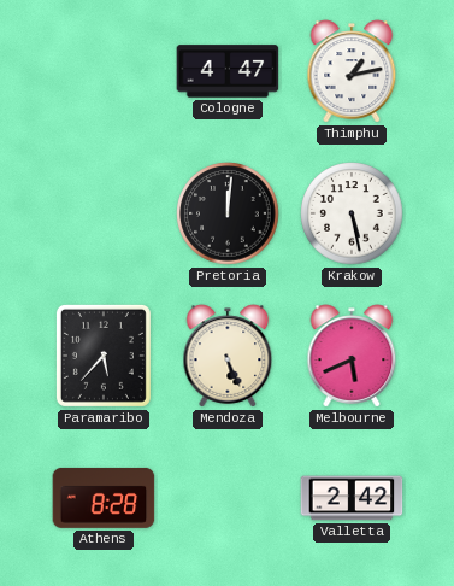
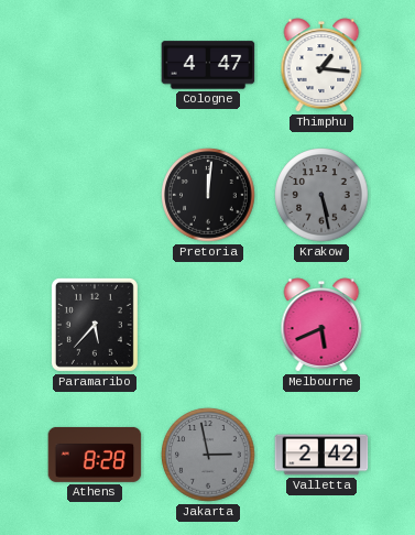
Thimphu: 1:13 -> 1:16
Krakow dial: white -> grey
Mendoza: 5:26 -> none
Jakarta: none -> 2:58
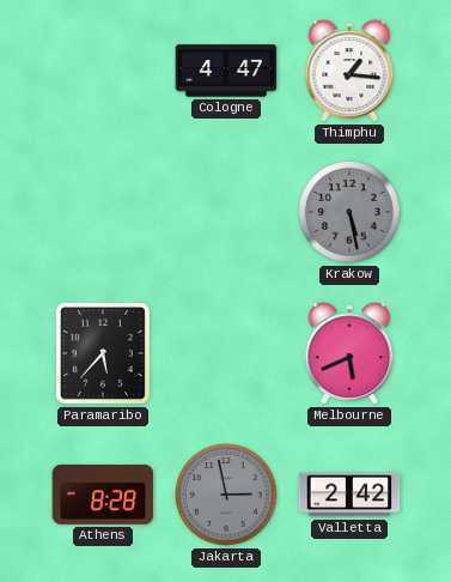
Pretoria: 12:01 -> none
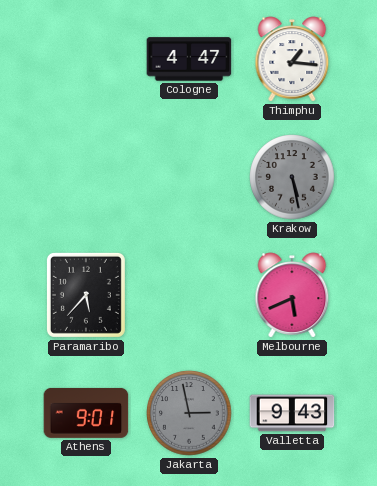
Athens: 8:28 -> 9:01
Valletta: 2:42 -> 9:43
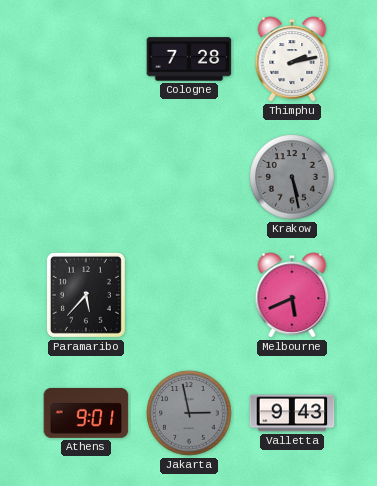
Cologne: 4:47 -> 7:28
Thimphu: 1:16 -> 2:13
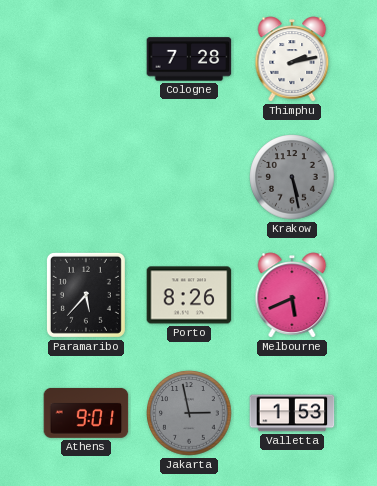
Porto: none -> 8:26
Valletta: 9:43 -> 1:53
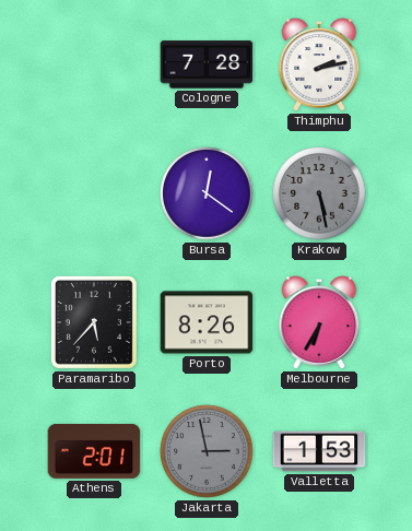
Bursa: none -> 12:21
Melbourne: 5:41 -> 6:35
Athens: 9:01 -> 2:01
